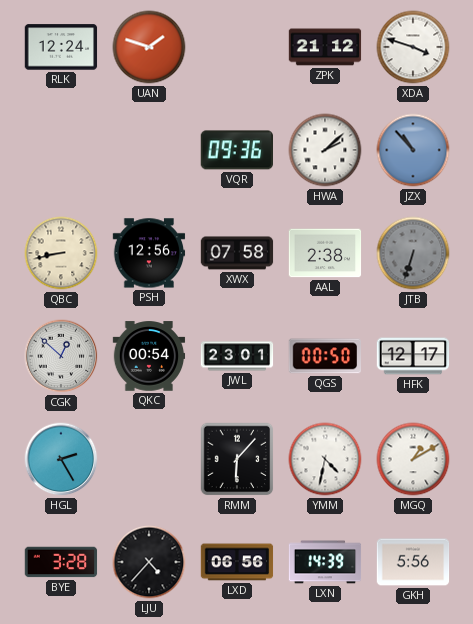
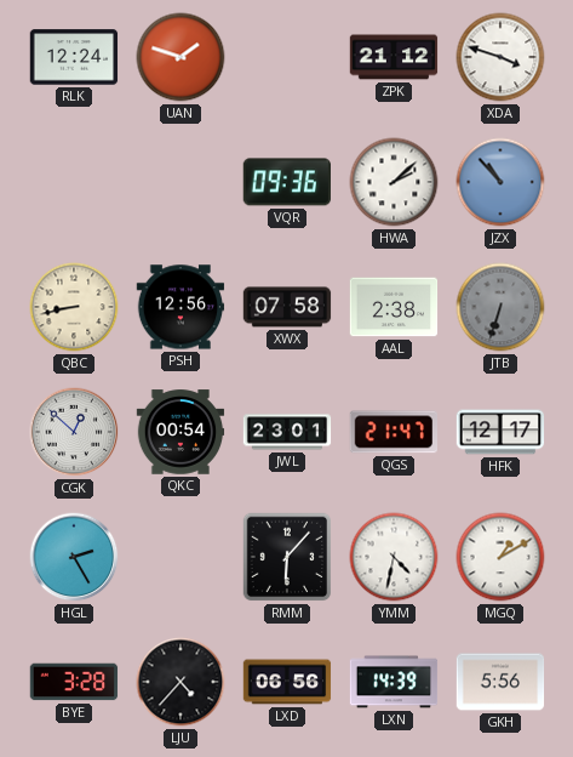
QGS: 00:50 -> 21:47
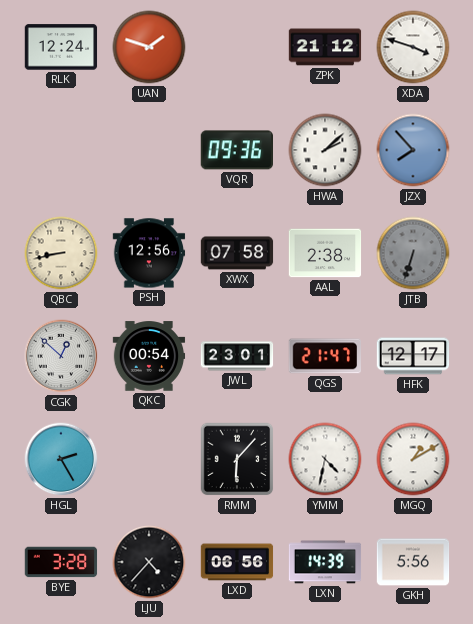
JZX: 10:53 -> 7:53
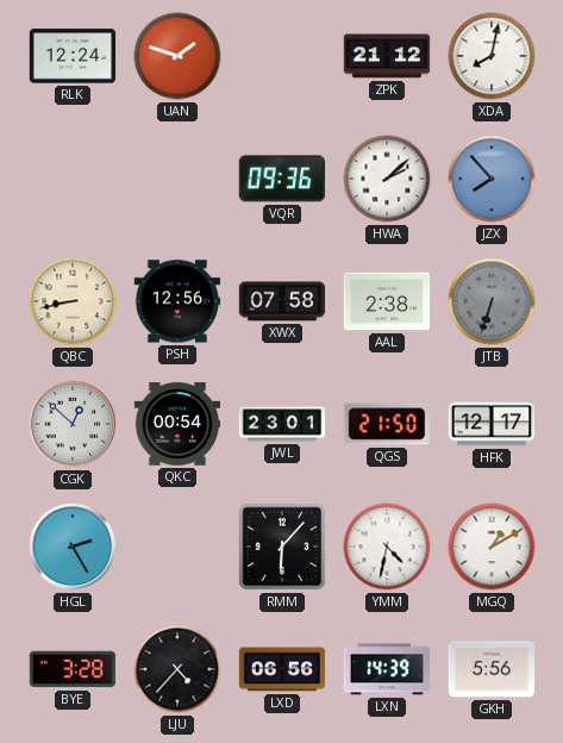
XDA: 3:48 -> 8:02
QGS: 21:47 -> 21:50
